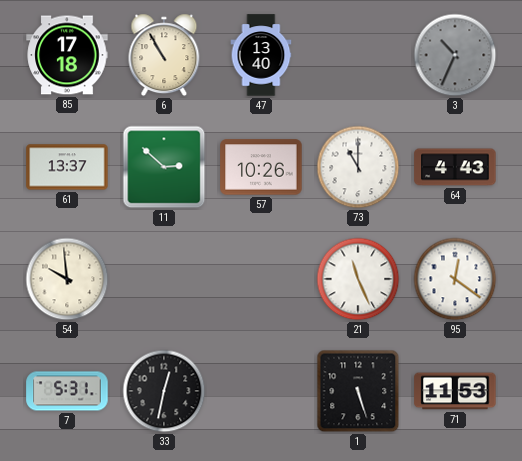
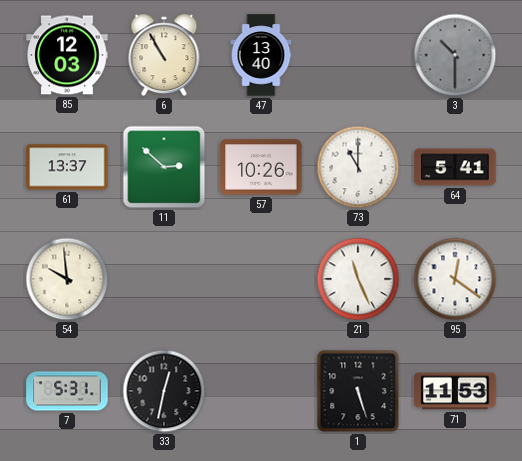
85: 17:18 -> 12:03
3: 10:34 -> 10:30
64: 4:43 -> 5:41
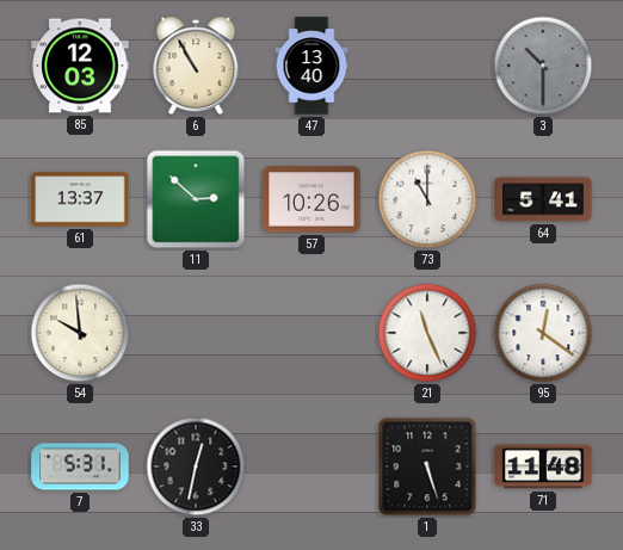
71: 11:53 -> 11:48
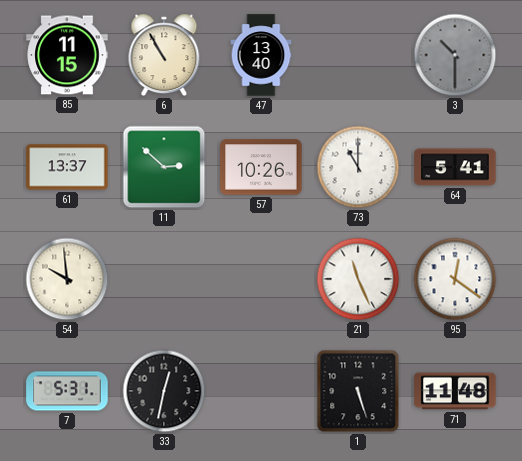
85: 12:03 -> 11:15
